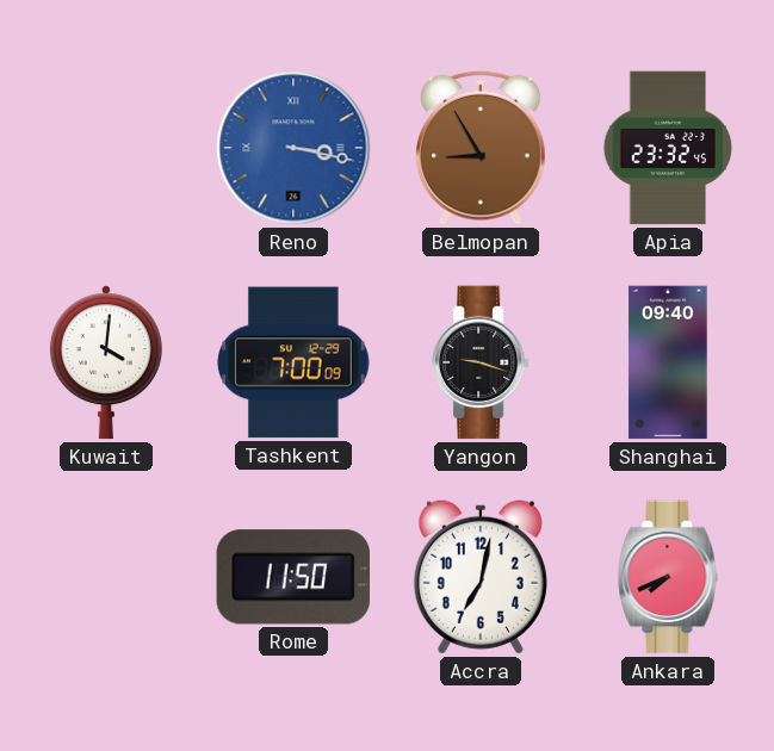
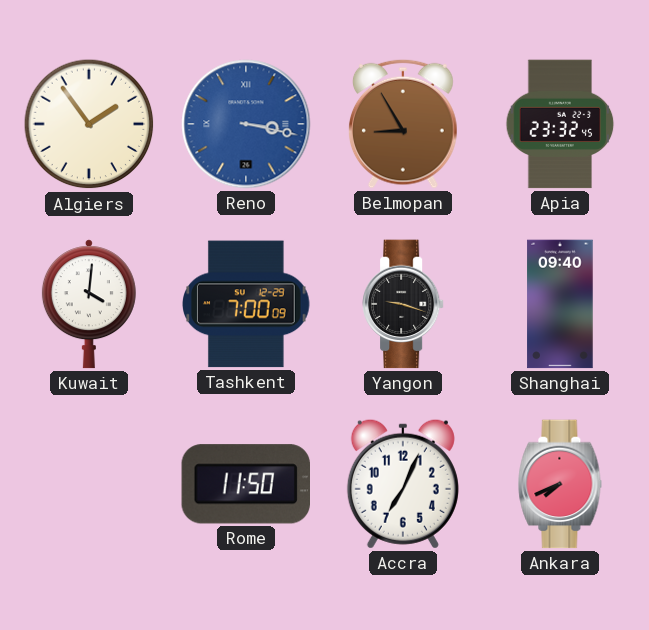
Algiers: none -> 1:54
Accra: 7:02 -> 7:04
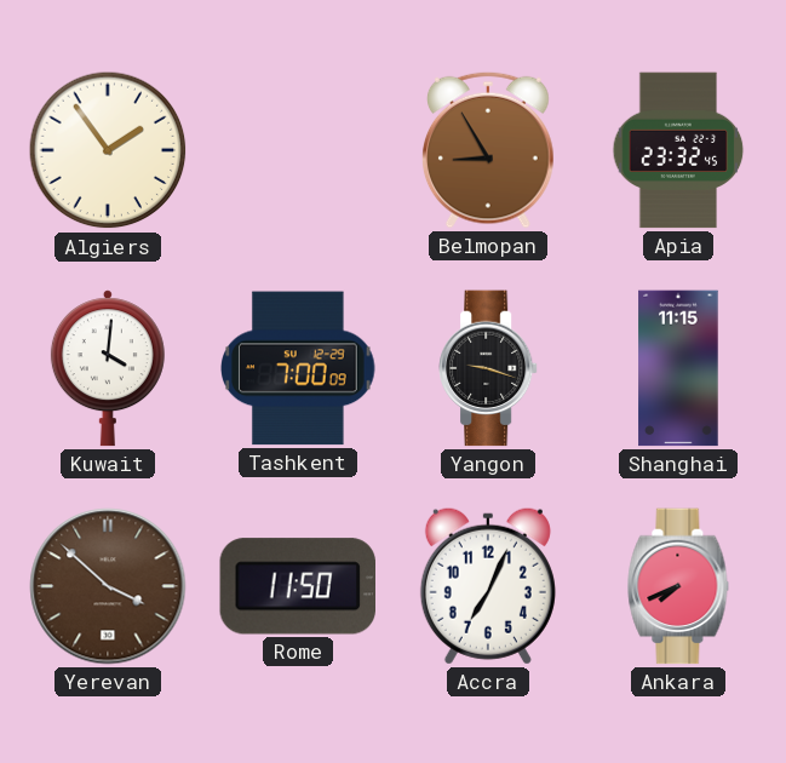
Reno: 3:17 -> none
Shanghai: 09:40 -> 11:15
Yerevan: none -> 3:52
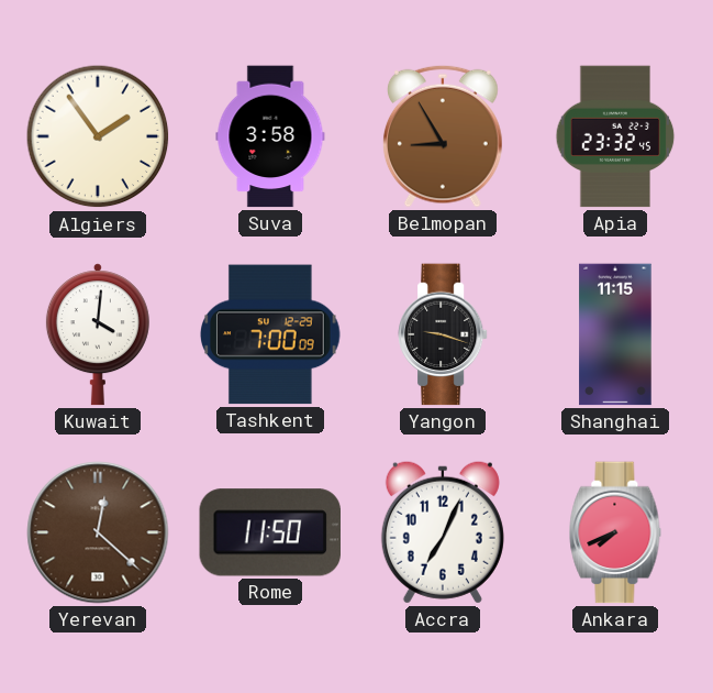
Suva: none -> 3:58
Yerevan: 3:52 -> 12:22
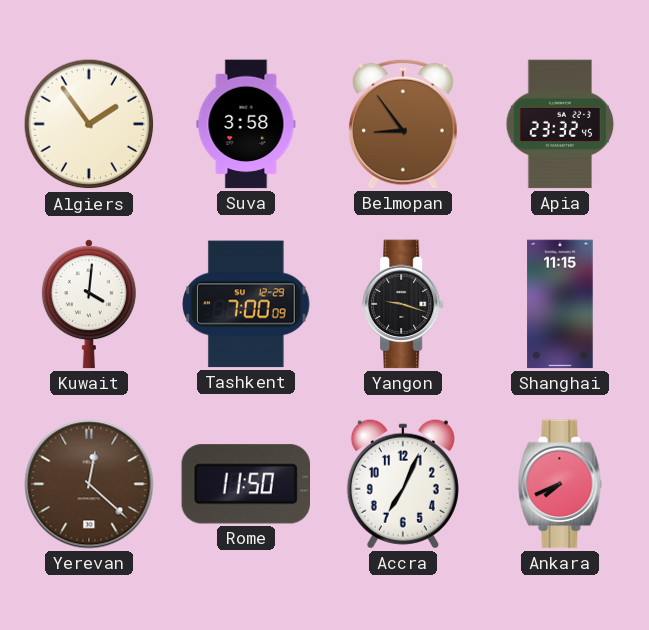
Belmopan: 8:55 -> 8:54
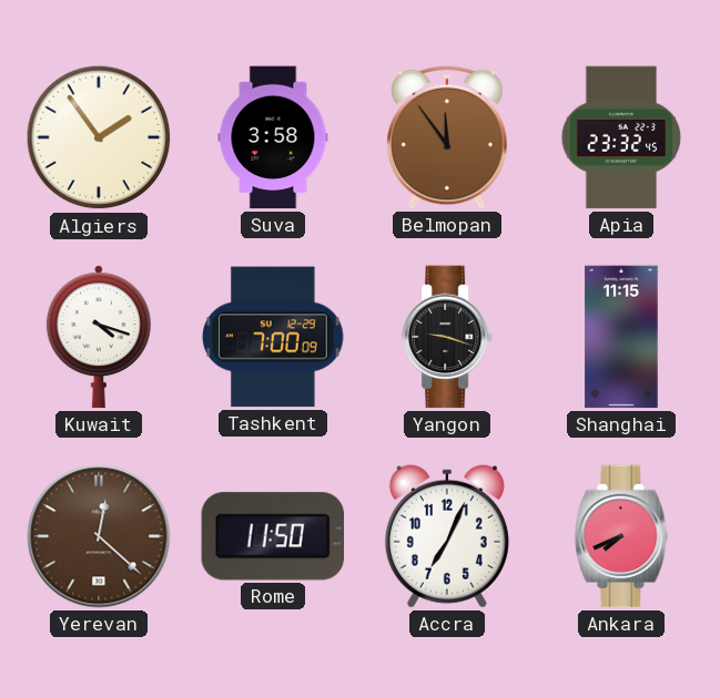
Belmopan: 8:54 -> 11:54
Kuwait: 4:01 -> 4:18
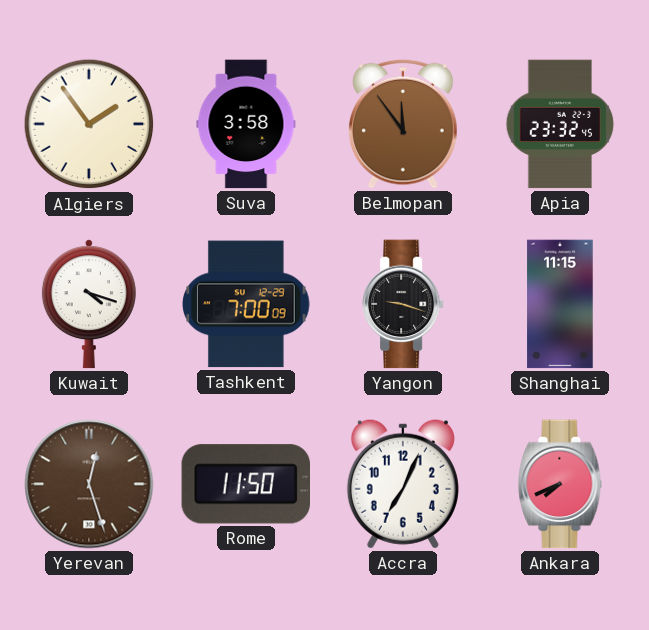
Yerevan: 12:22 -> 12:27
